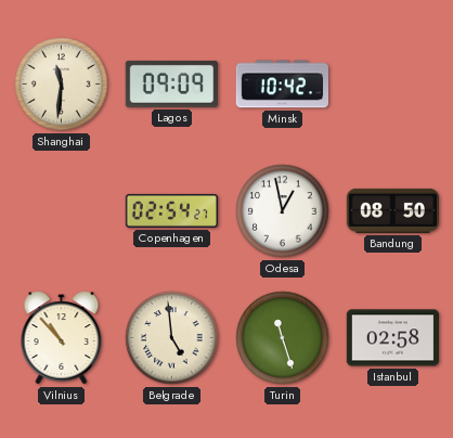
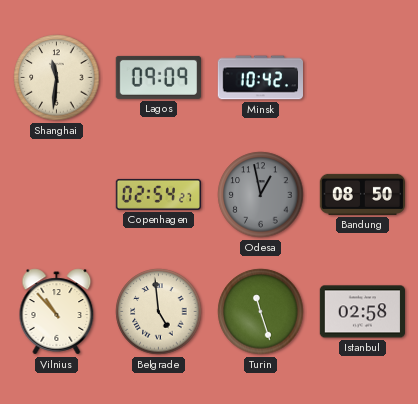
Odesa dial: white -> grey
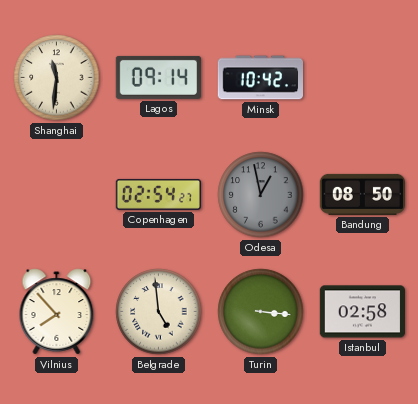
Lagos: 09:09 -> 09:14
Vilnius: 10:53 -> 7:53
Turin: 11:27 -> 3:16
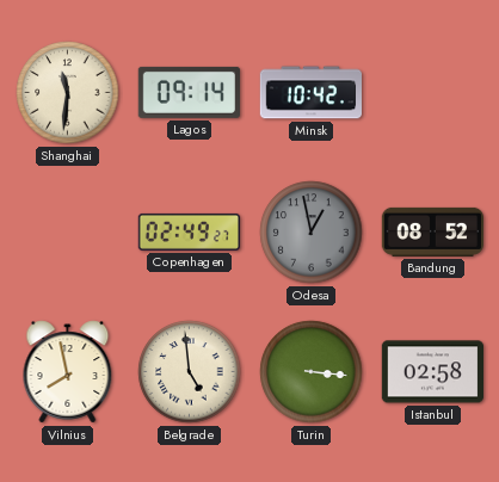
Copenhagen: 02:54 -> 02:49
Bandung: 08:50 -> 08:52
Vilnius: 7:53 -> 7:58
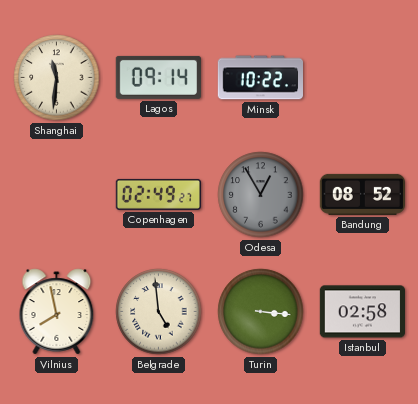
Minsk: 10:42 -> 10:22
Odesa: 12:58 -> 12:55
